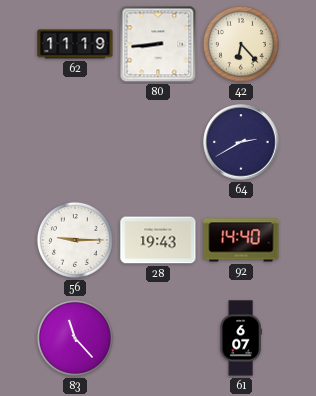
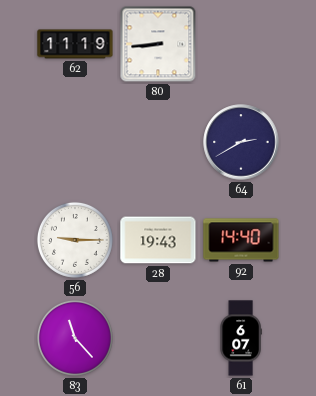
42: 6:23 -> none
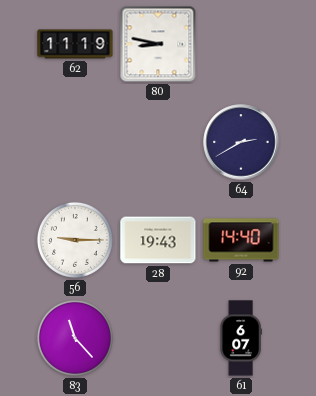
80: 8:44 -> 8:47
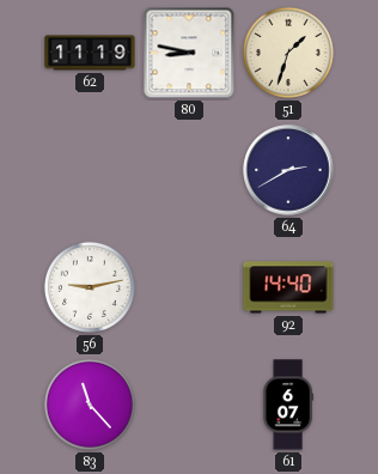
51: none -> 1:33
56: 9:15 -> 9:13
28: 19:43 -> none
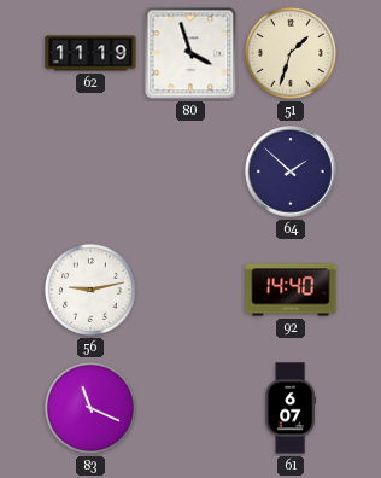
80: 8:47 -> 3:57
64: 2:40 -> 1:52
83: 11:23 -> 11:19
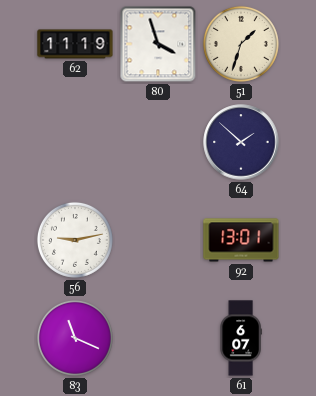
92: 14:40 -> 13:01
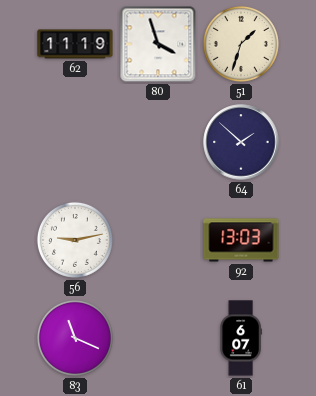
92: 13:01 -> 13:03
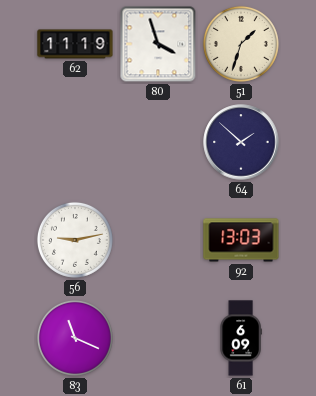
61: 6:07 -> 6:09
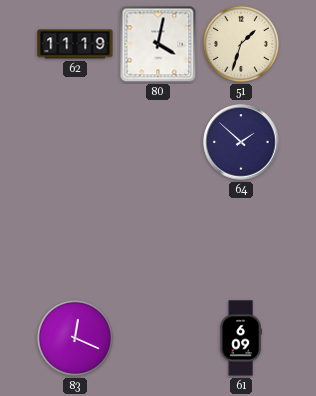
80: 3:57 -> 4:02
56: 9:13 -> none
92: 13:03 -> none
83: 11:19 -> 12:19
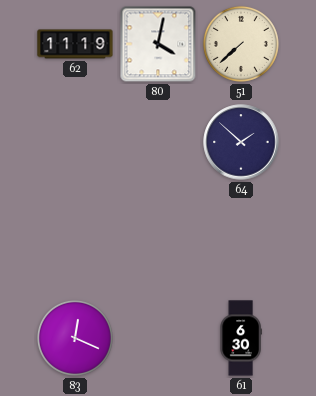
51: 1:33 -> 7:38
61: 6:09 -> 6:30
